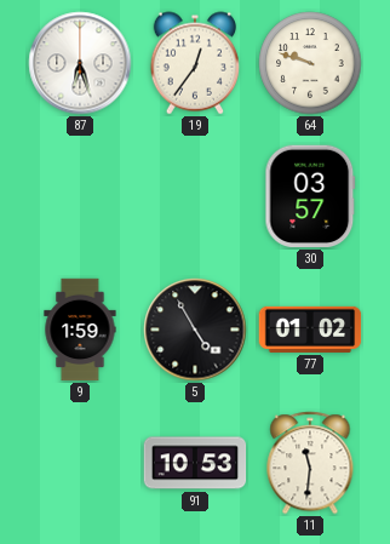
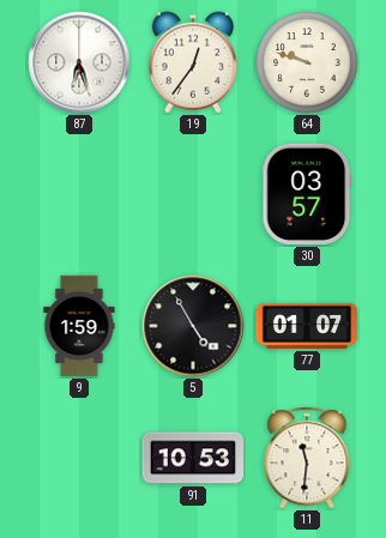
77: 01:02 -> 01:07
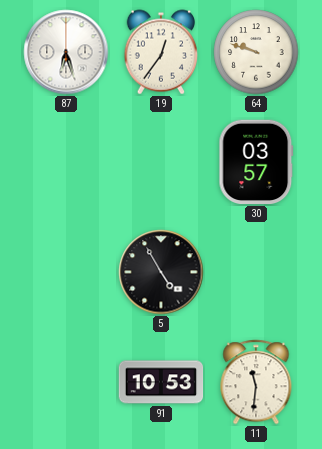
9: 1:59 -> none
77: 01:07 -> none
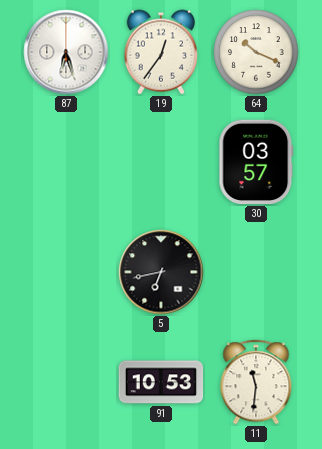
64: 9:48 -> 10:19
5: 4:55 -> 6:43
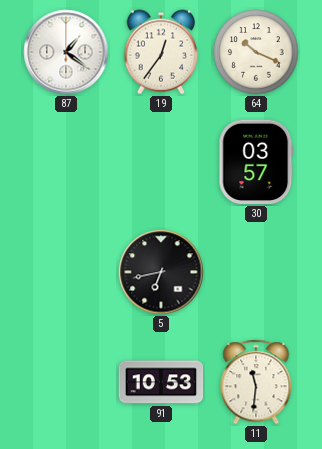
87: 6:27 -> 1:21
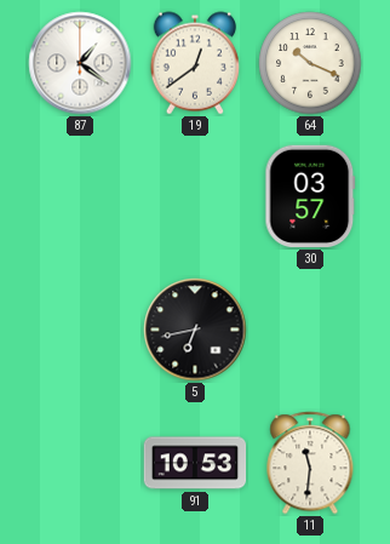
19: 12:36 -> 12:39
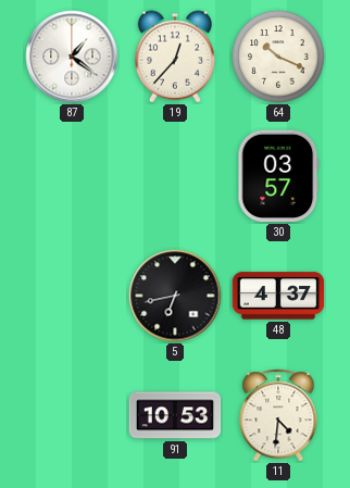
19: 12:39 -> 12:37
48: none -> 4:37
11: 11:31 -> 4:31
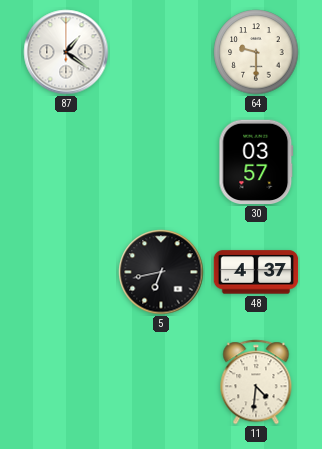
19: 12:37 -> none
64: 10:19 -> 9:30
91: 10:53 -> none
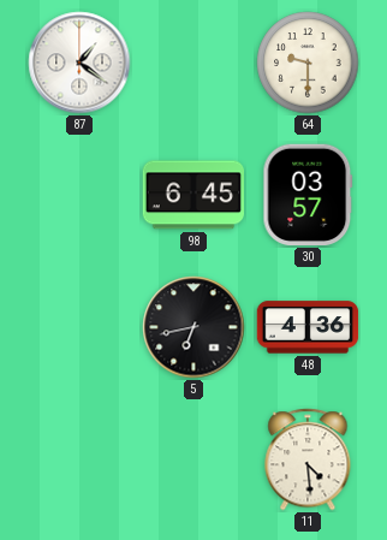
98: none -> 6:45
48: 4:37 -> 4:36
11: 4:31 -> 4:29
